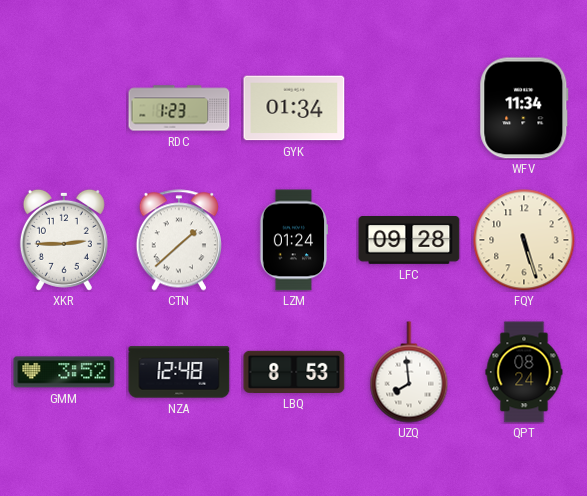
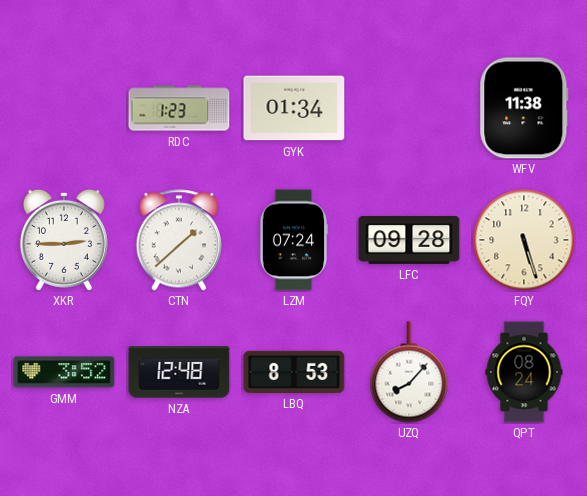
WFV: 11:34 -> 11:38
LZM: 01:24 -> 07:24
UZQ: 7:59 -> 8:07
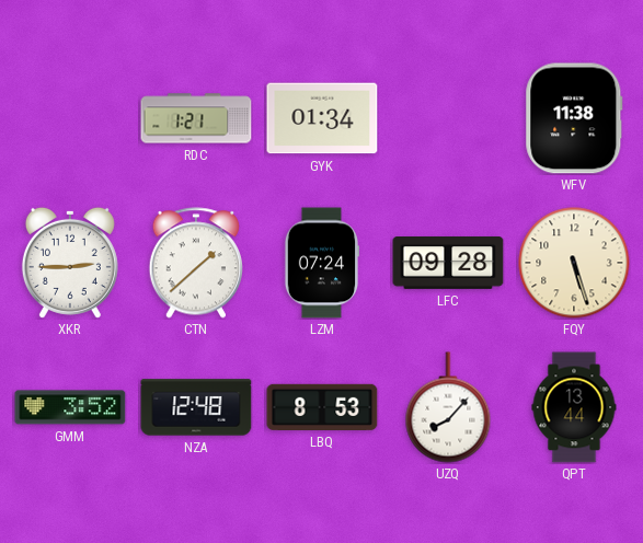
RDC: 1:23 -> 1:21
QPT: 08:24 -> 13:44
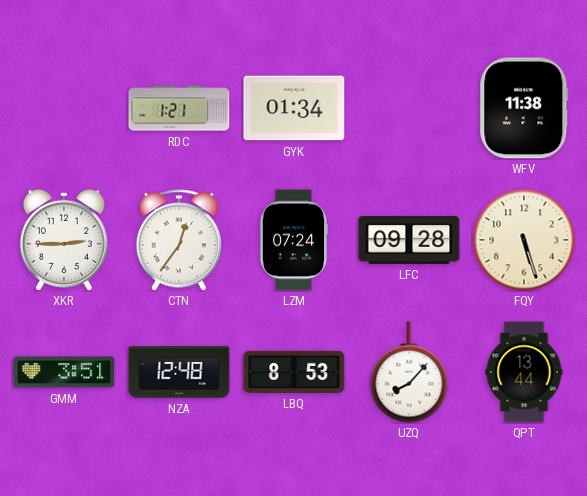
CTN: 1:38 -> 12:36
GMM: 3:52 -> 3:51
